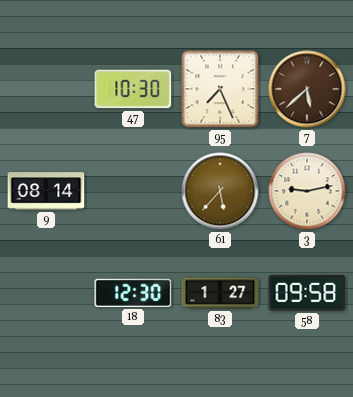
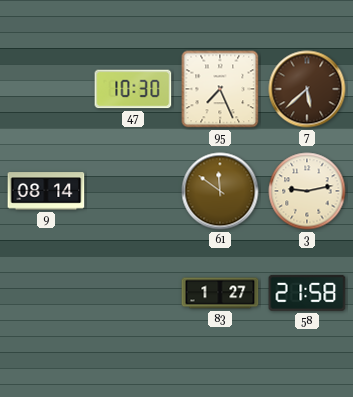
61: 5:37 -> 11:51
18: 12:30 -> none
58: 09:58 -> 21:58
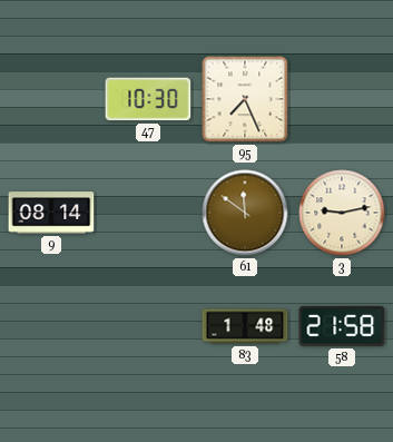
7: 5:38 -> none
83: 1:27 -> 1:48
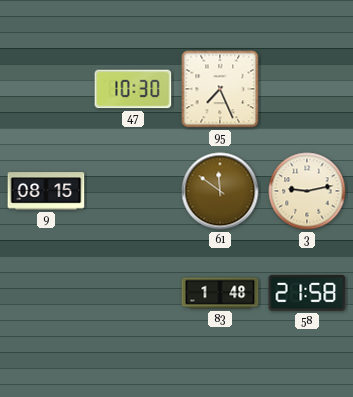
9: 08:14 -> 08:15
